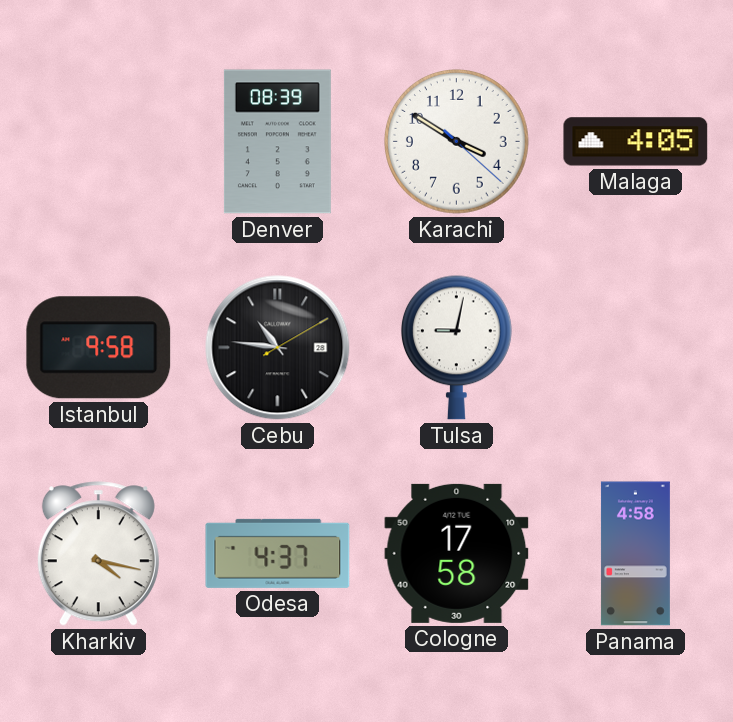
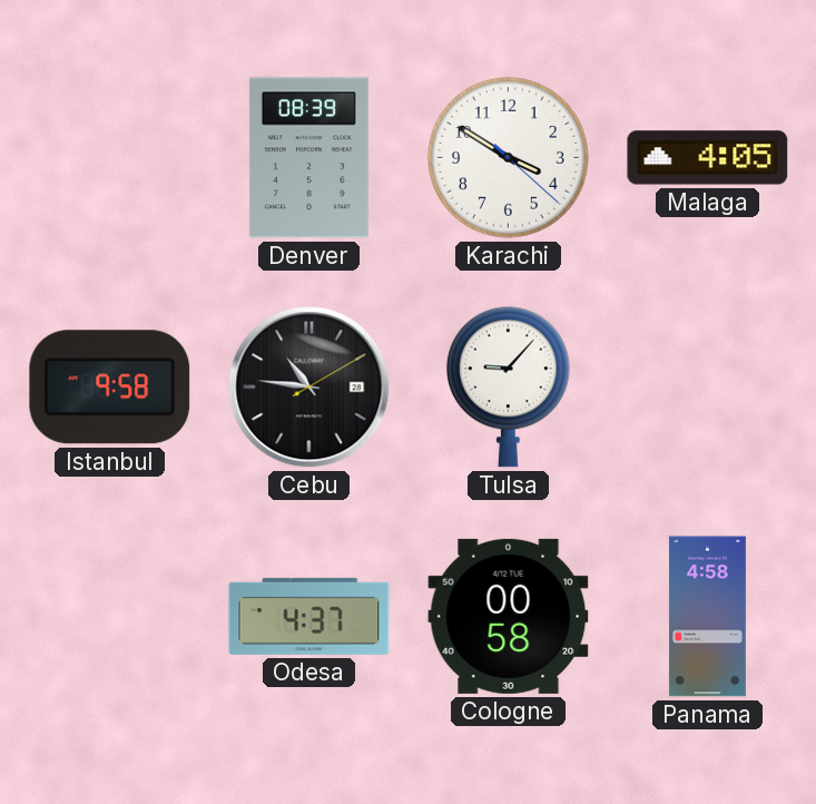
Tulsa: 9:02 -> 9:07
Kharkiv: 4:17 -> none
Cologne: 17:58 -> 00:58
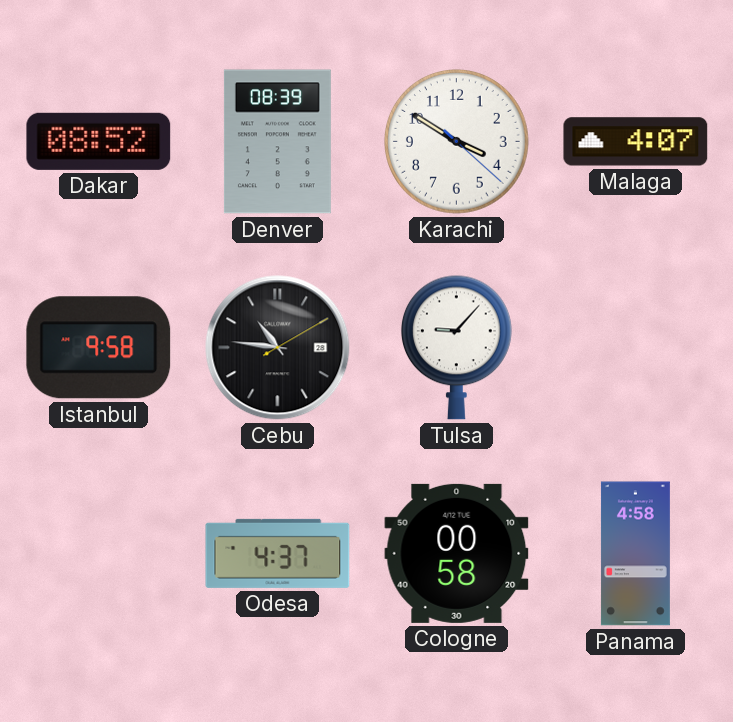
Dakar: none -> 08:52
Malaga: 4:05 -> 4:07
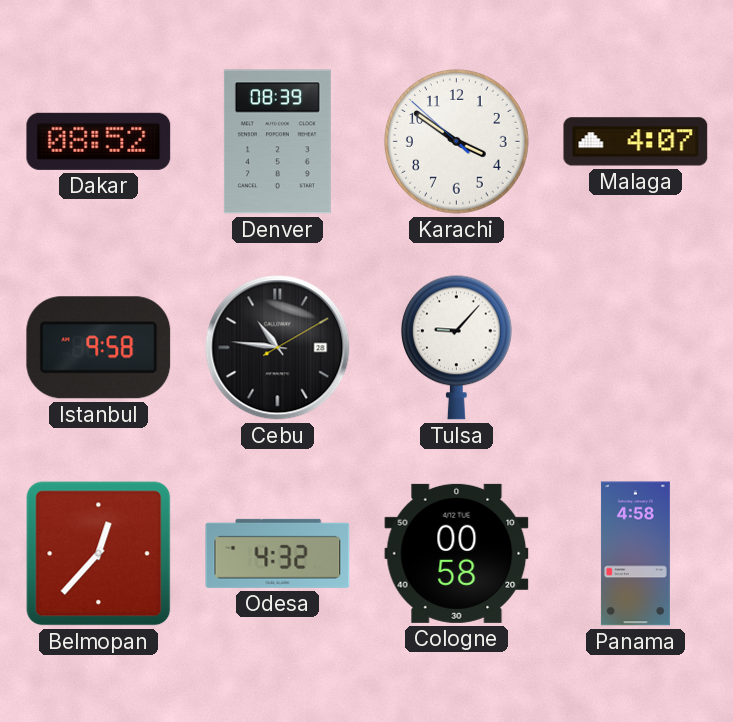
Karachi: 3:50:22 -> 3:50:52
Belmopan: none -> 12:37
Odesa: 4:37 -> 4:32
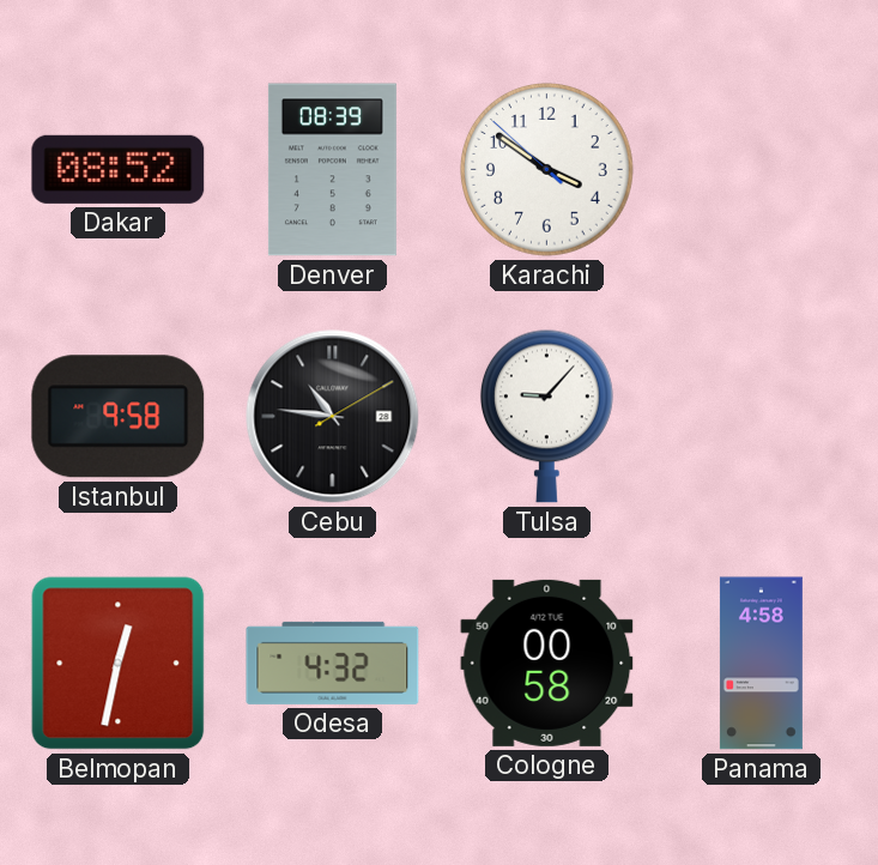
Malaga: 4:07 -> none
Belmopan: 12:37 -> 12:32
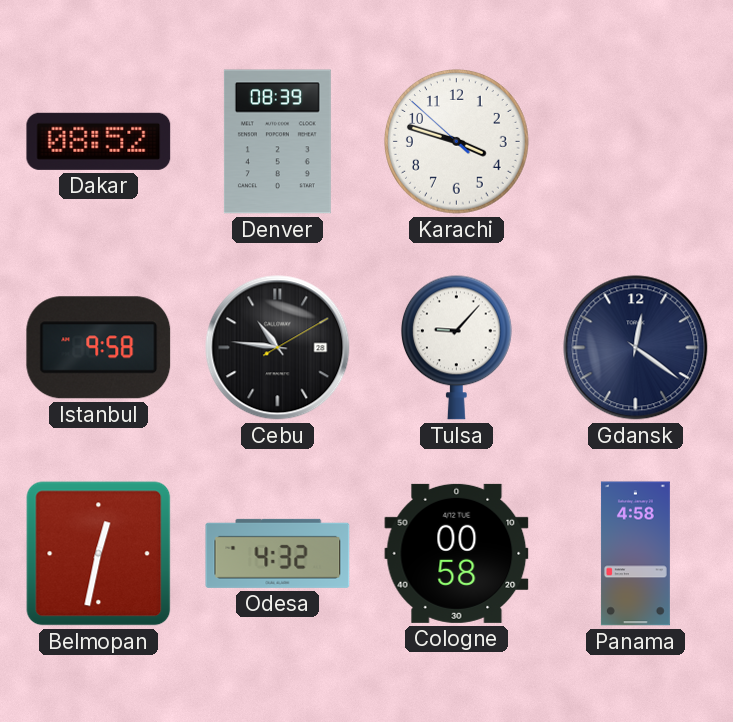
Karachi: 3:50 -> 3:47
Gdansk: none -> 12:21
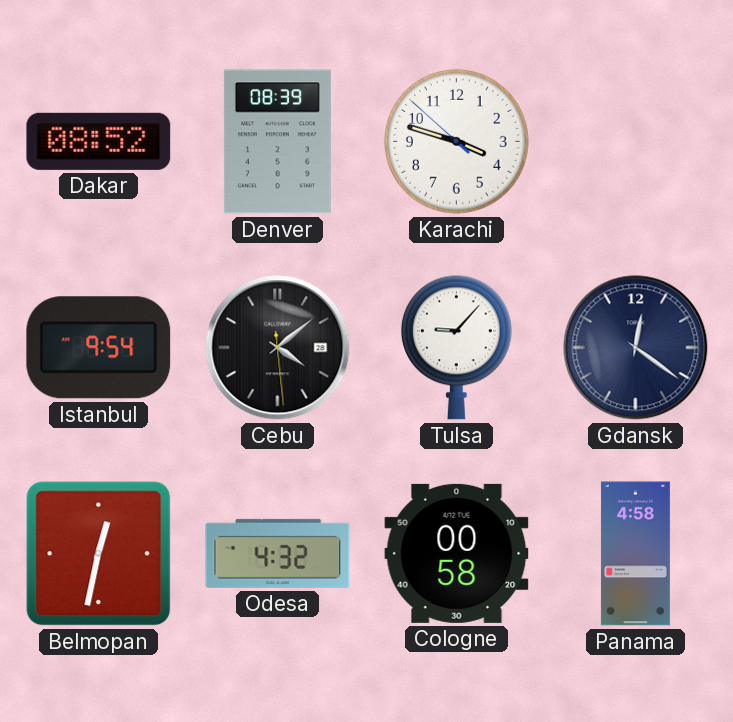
Istanbul: 9:58 -> 9:54
Cebu: 10:46 -> 4:08
